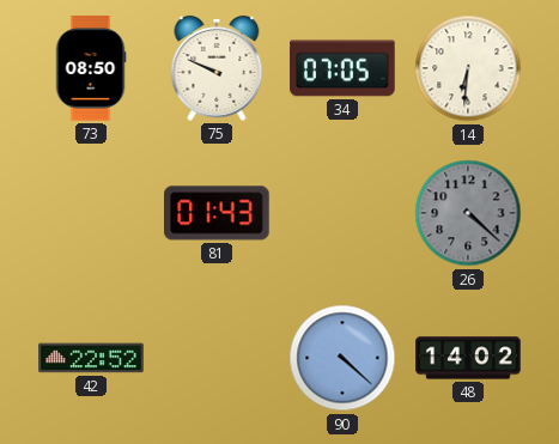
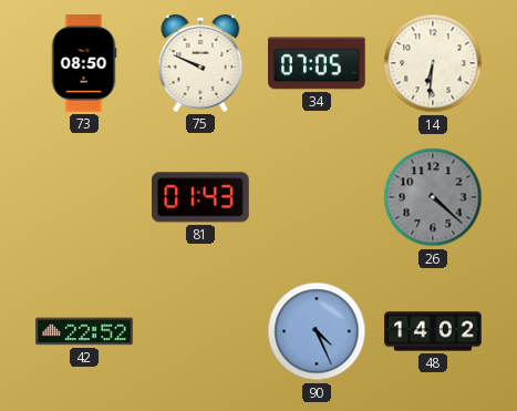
90: 4:22 -> 4:26
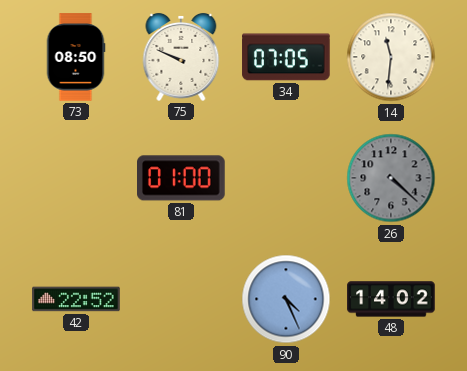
14: 6:31 -> 11:31
81: 01:43 -> 01:00
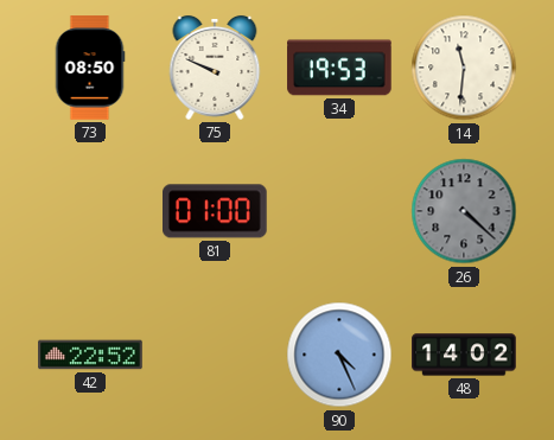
34: 07:05 -> 19:53
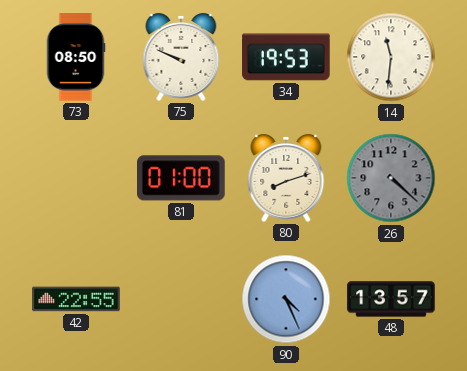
80: none -> 8:12
42: 22:52 -> 22:55
48: 14:02 -> 13:57
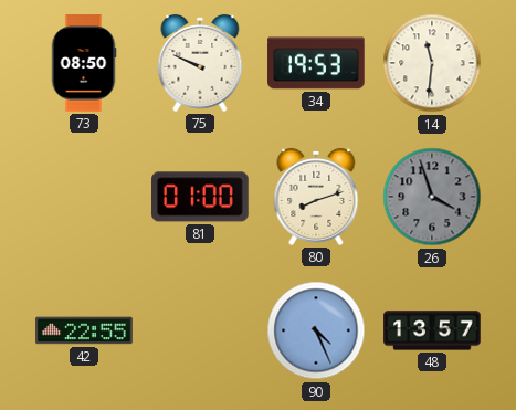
26: 4:22 -> 3:57
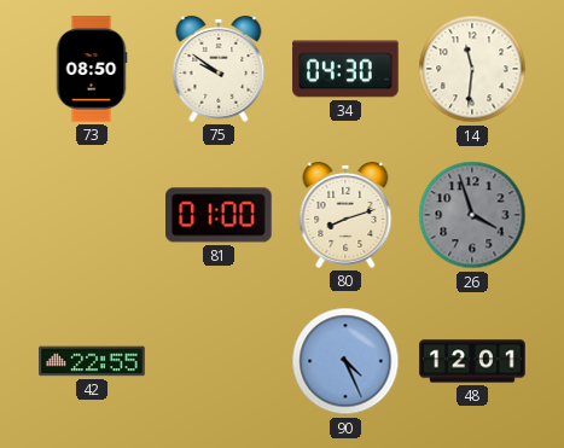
75: 9:49 -> 9:51
34: 19:53 -> 04:30
48: 13:57 -> 12:01
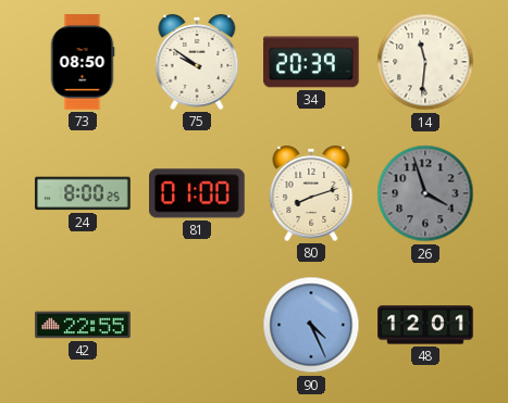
34: 04:30 -> 20:39
24: none -> 8:00
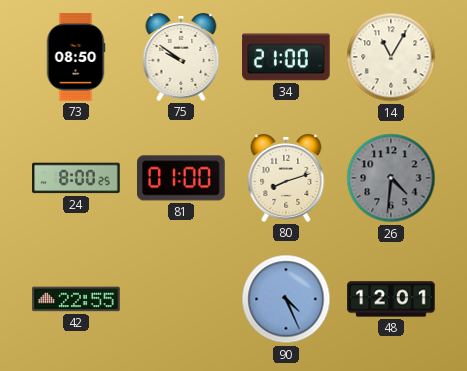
34: 20:39 -> 21:00
14: 11:31 -> 11:05
26: 3:57 -> 4:31
